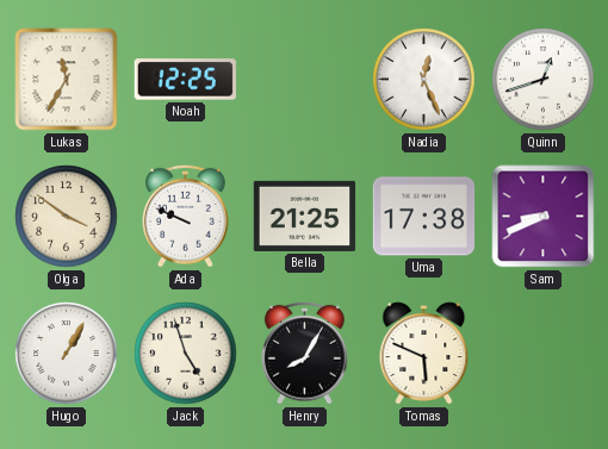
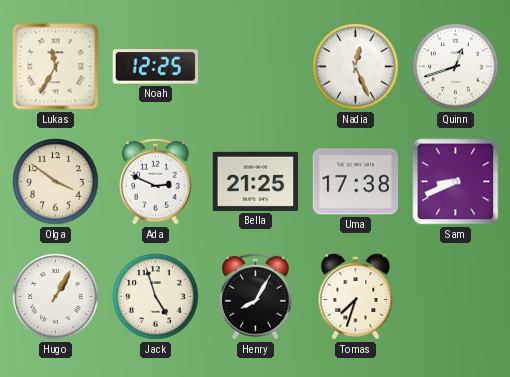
Ada: 9:49 -> 2:49
Tomas: 5:49 -> 7:33
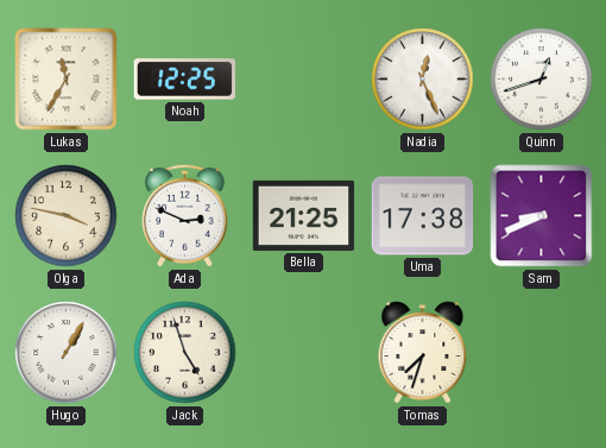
Olga: 3:51 -> 3:47
Henry: 8:05 -> none
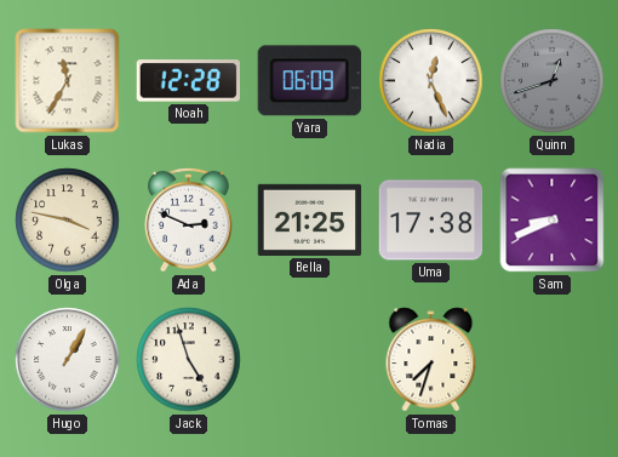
Noah: 12:25 -> 12:28
Yara: none -> 06:09
Quinn dial: white -> grey
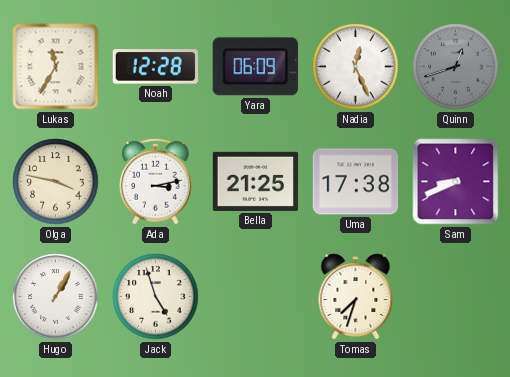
Ada: 2:49 -> 3:13
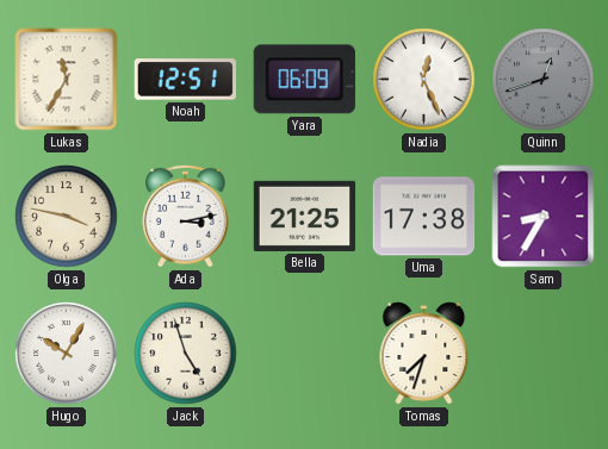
Noah: 12:28 -> 12:51
Sam: 8:41 -> 8:35
Hugo: 1:05 -> 10:05
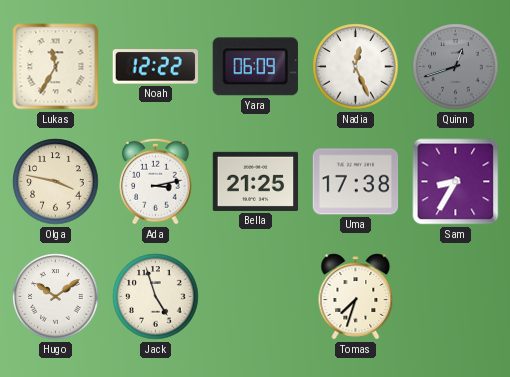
Noah: 12:51 -> 12:22
Hugo: 10:05 -> 10:09
